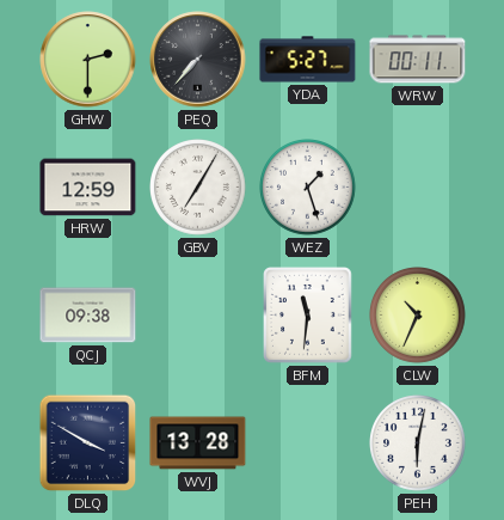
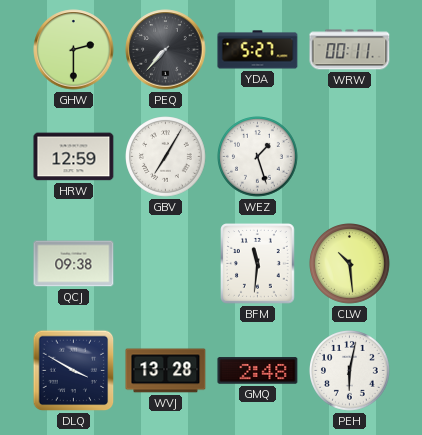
CLW: 10:34 -> 10:29
GMQ: none -> 2:48
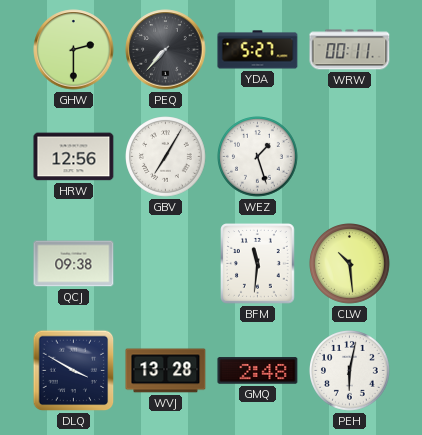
HRW: 12:59 -> 12:56
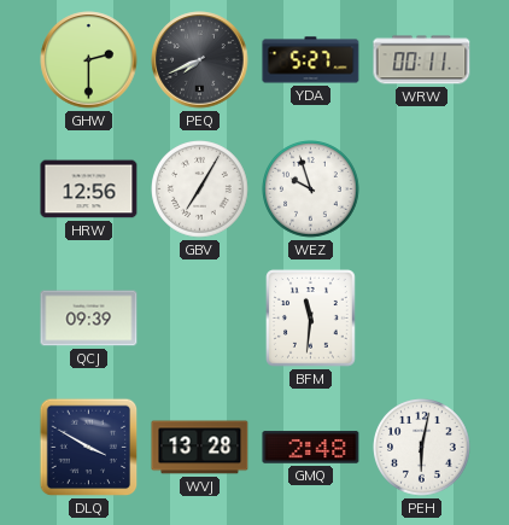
PEQ: 7:37 -> 7:41
WEZ: 1:27 -> 9:57
QCJ: 09:38 -> 09:39
CLW: 10:29 -> none
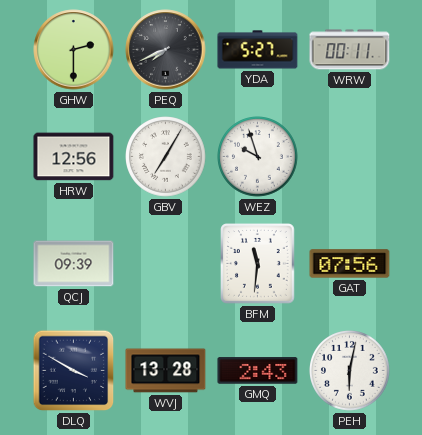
GAT: none -> 07:56
GMQ: 2:48 -> 2:43
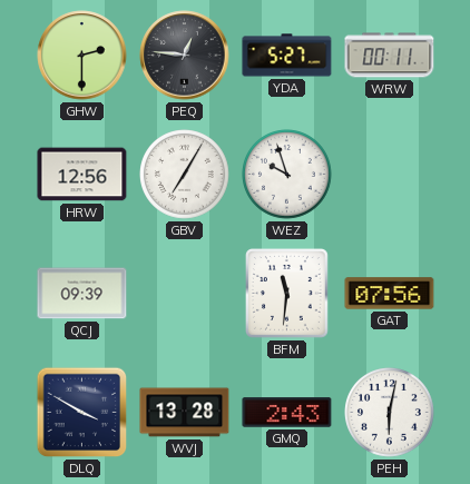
PEQ: 7:41 -> 12:46
